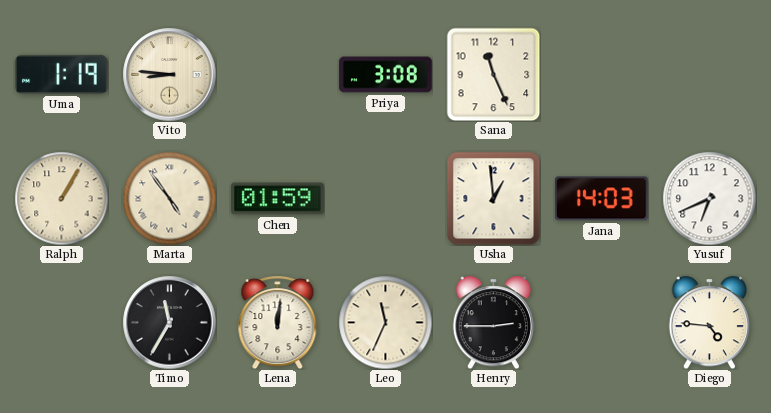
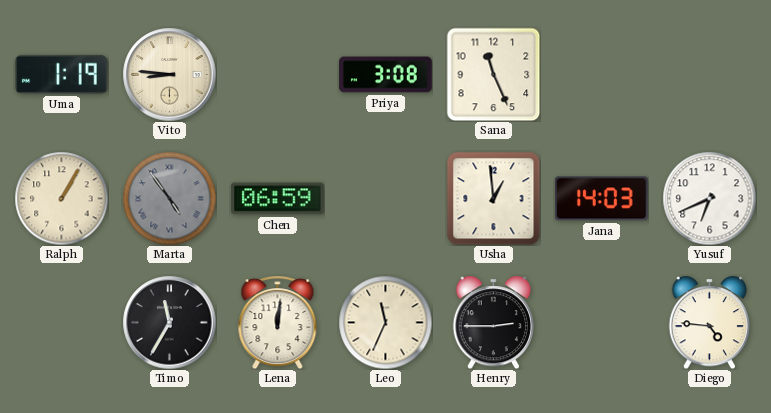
Marta dial: cream -> grey
Chen: 01:59 -> 06:59
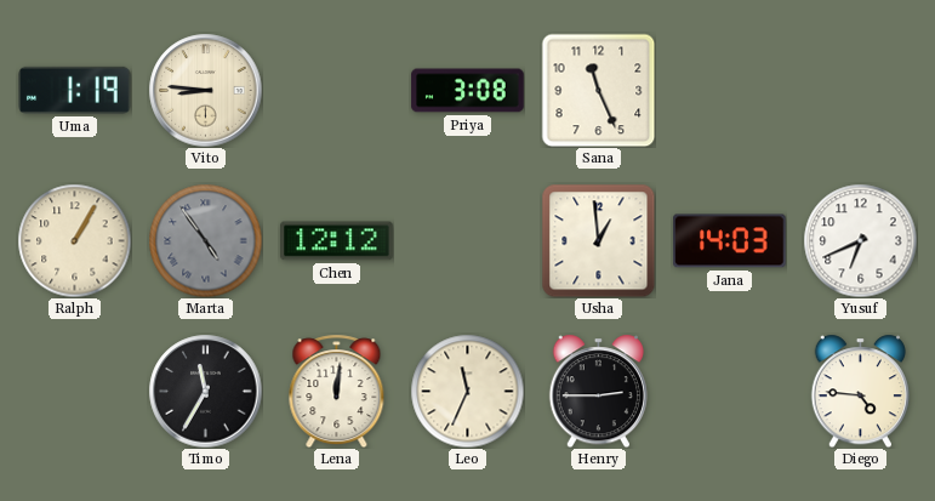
Chen: 06:59 -> 12:12
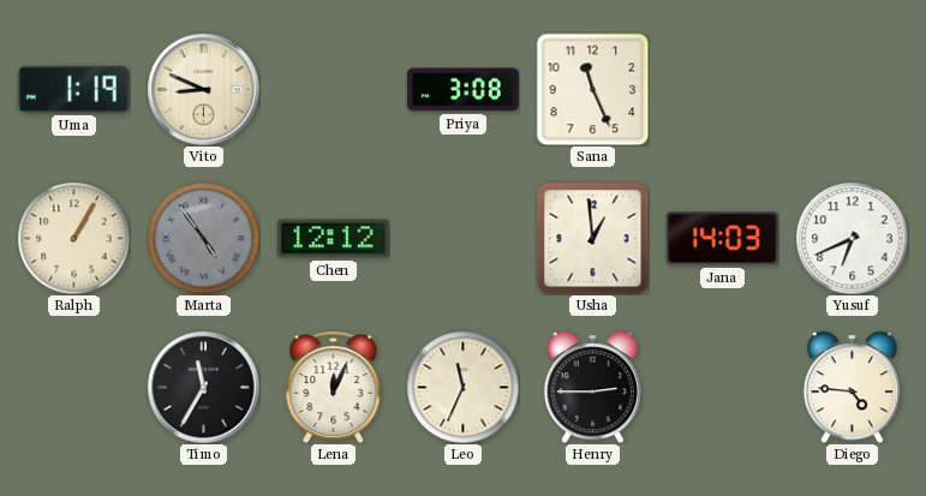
Vito: 8:46 -> 8:49
Lena: 12:01 -> 12:04
